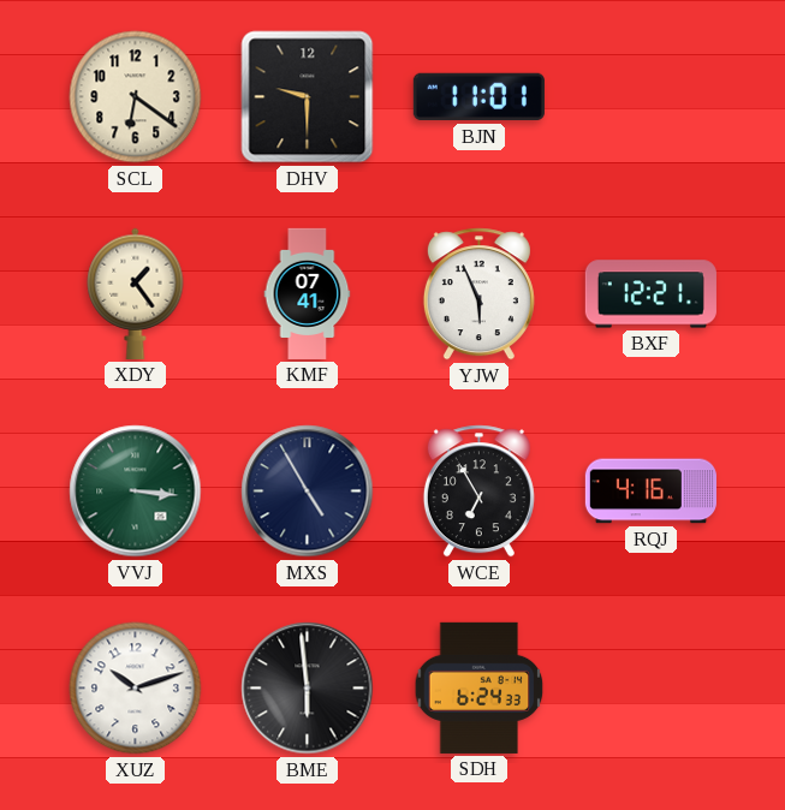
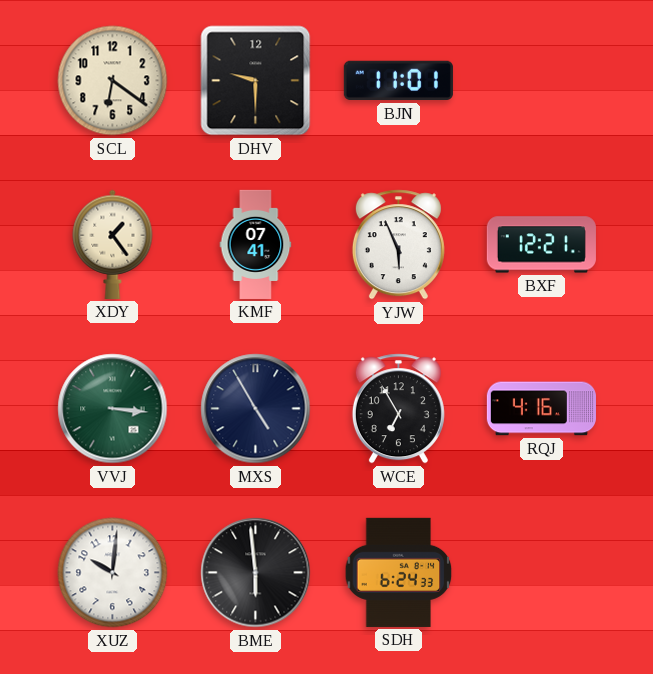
XUZ: 10:12 -> 10:01
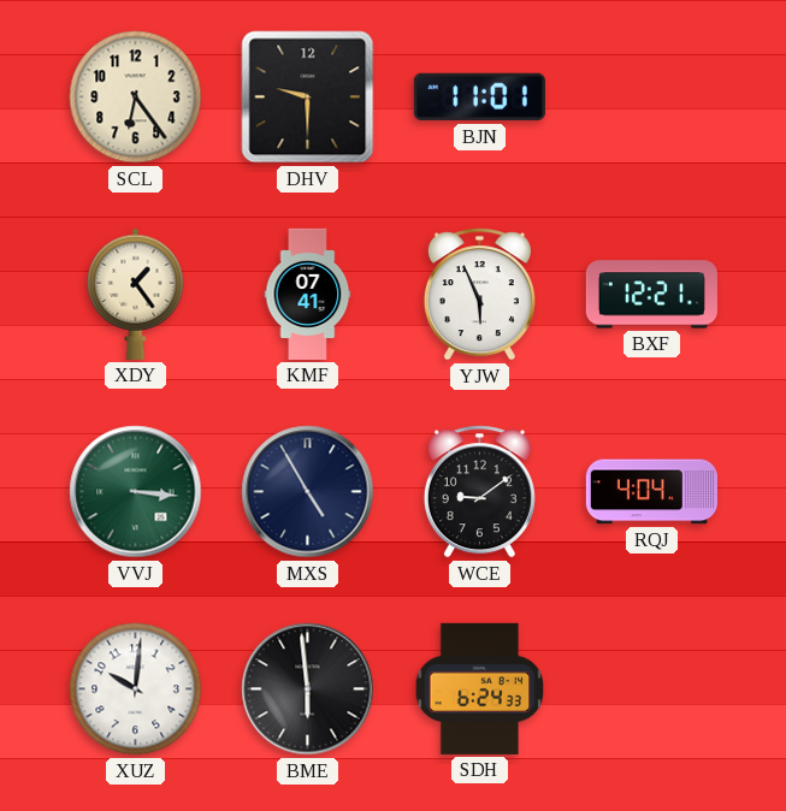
SCL: 6:21 -> 6:24
WCE: 6:55 -> 9:09
RQJ: 4:16 -> 4:04
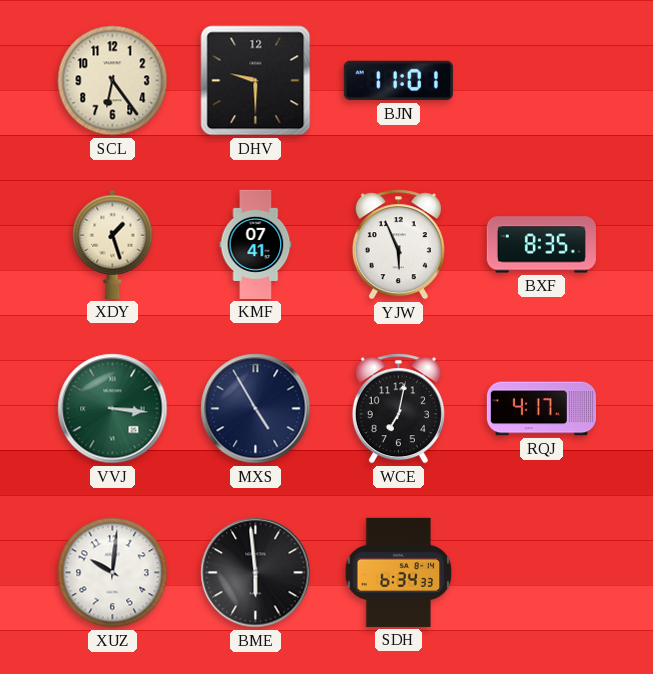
XDY: 1:24 -> 1:27
BXF: 12:21 -> 8:35
WCE: 9:09 -> 7:02
RQJ: 4:04 -> 4:17
SDH: 6:24 -> 6:34
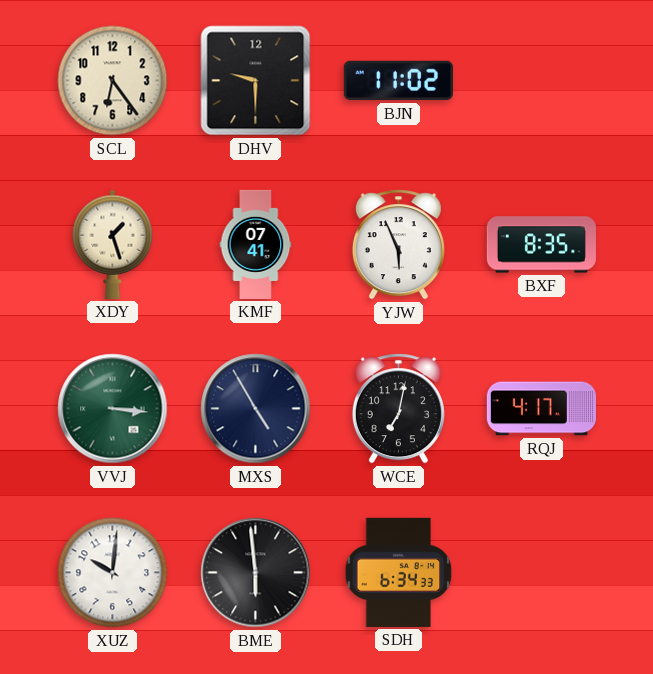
BJN: 11:01 -> 11:02
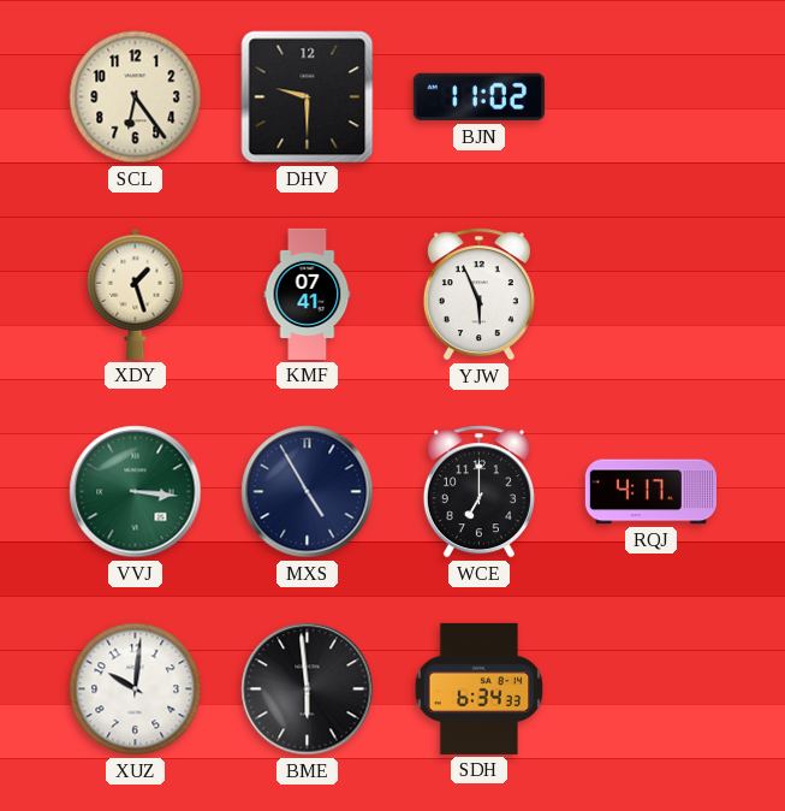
BXF: 8:35 -> none
WCE: 7:02 -> 7:00
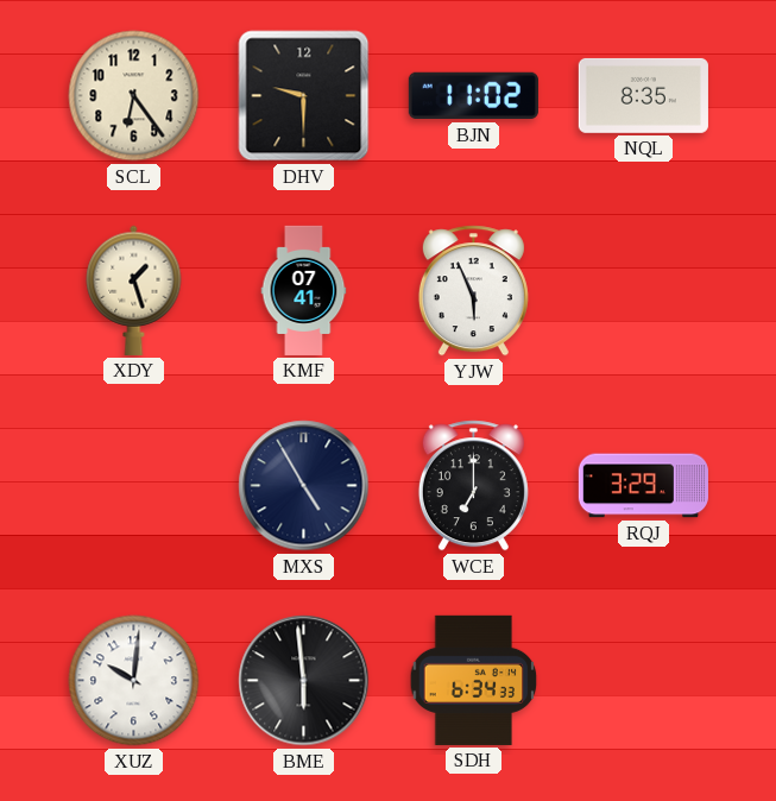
NQL: none -> 8:35
VVJ: 3:16 -> none
RQJ: 4:17 -> 3:29
